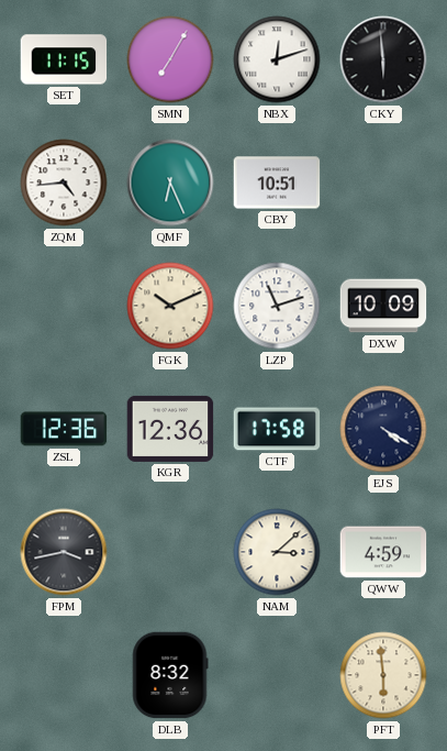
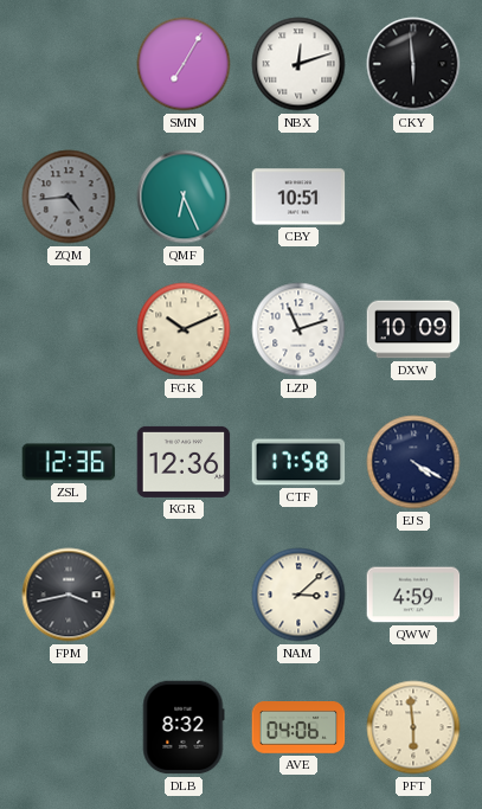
SET: 11:15 -> none
ZQM dial: white -> grey
AVE: none -> 04:06
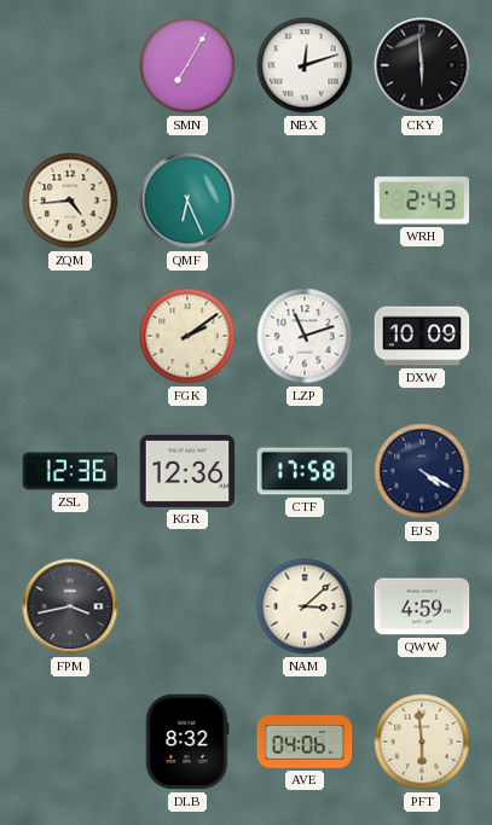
ZQM dial: grey -> cream
CBY: 10:51 -> none
WRH: none -> 2:43
FGK: 10:11 -> 2:09
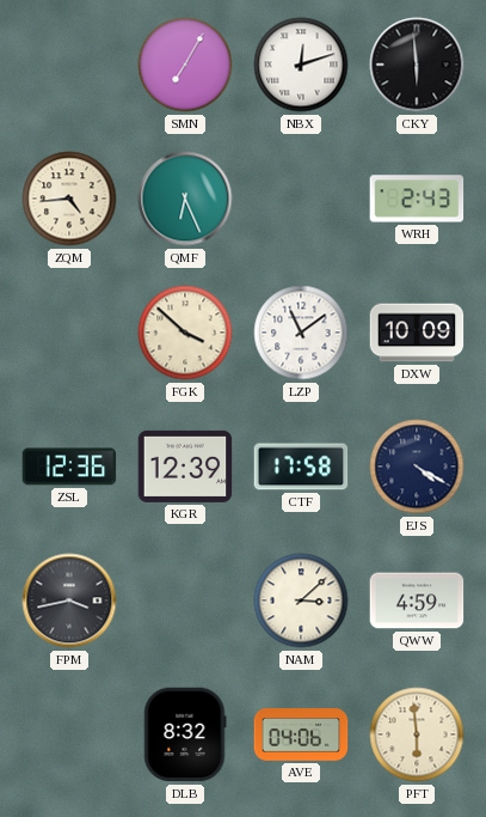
FGK: 2:09 -> 3:52
LZP: 11:12 -> 11:09
KGR: 12:36 -> 12:39
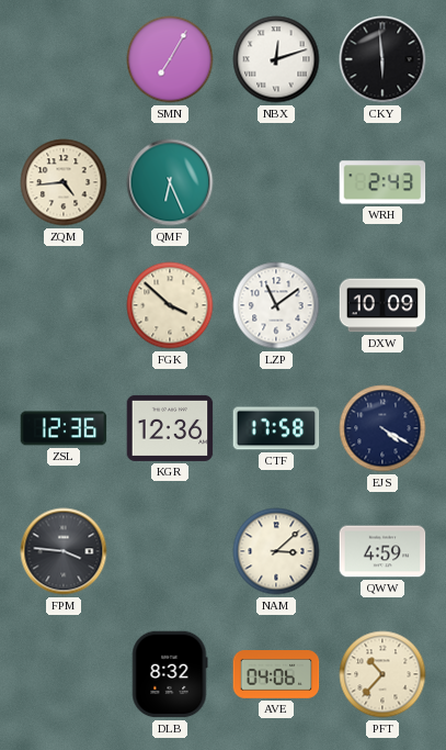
KGR: 12:39 -> 12:36
FPM: 3:43 -> 3:46
PFT: 5:59 -> 10:37
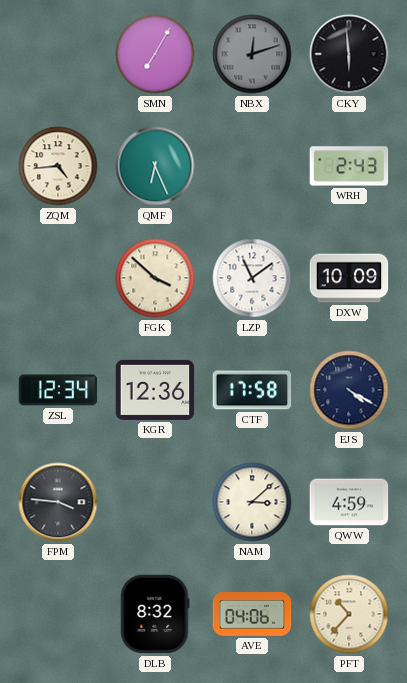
NBX dial: white -> grey
ZSL: 12:36 -> 12:34
